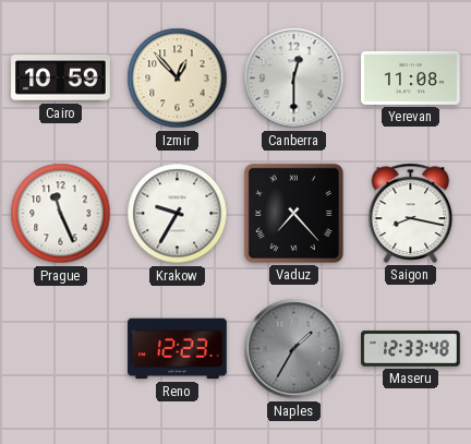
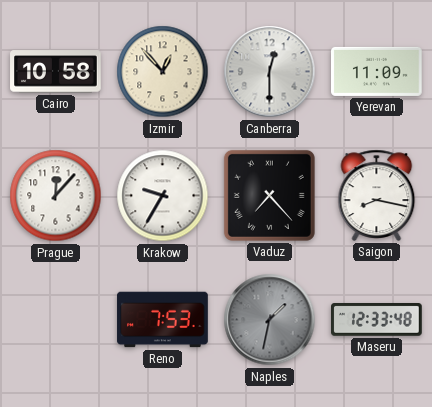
Cairo: 10:59 -> 10:58
Yerevan: 11:08 -> 11:09
Prague: 11:26 -> 12:07
Reno: 12:23 -> 7:53
Naples: 1:35 -> 1:32
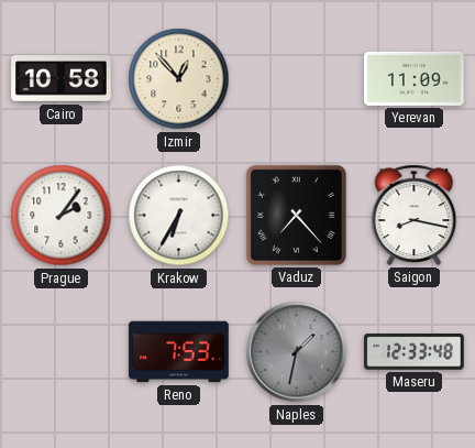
Canberra: 12:30 -> none
Prague: 12:07 -> 2:06
Krakow: 9:35 -> 6:35
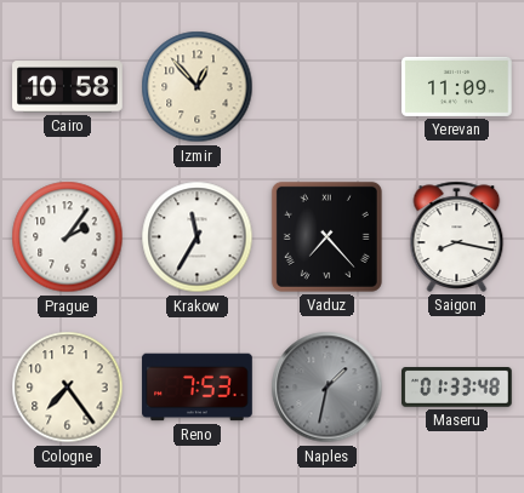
Krakow: 6:35 -> 11:35
Cologne: none -> 7:24
Maseru: 12:33 -> 01:33
